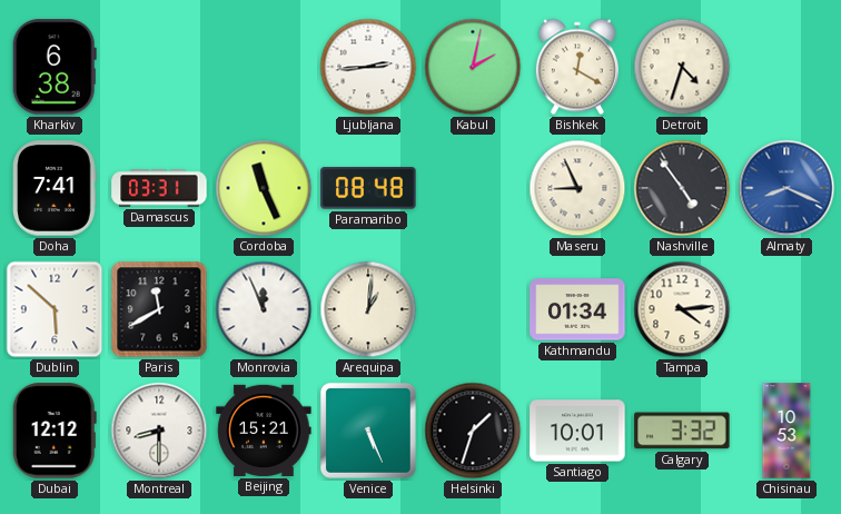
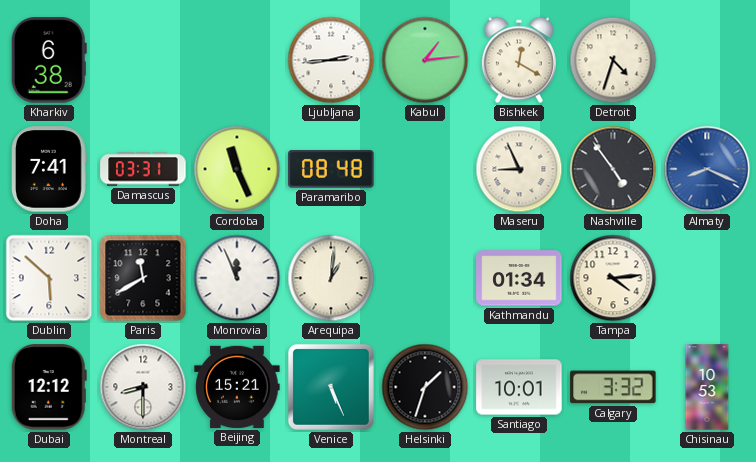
Kabul: 2:02 -> 1:14
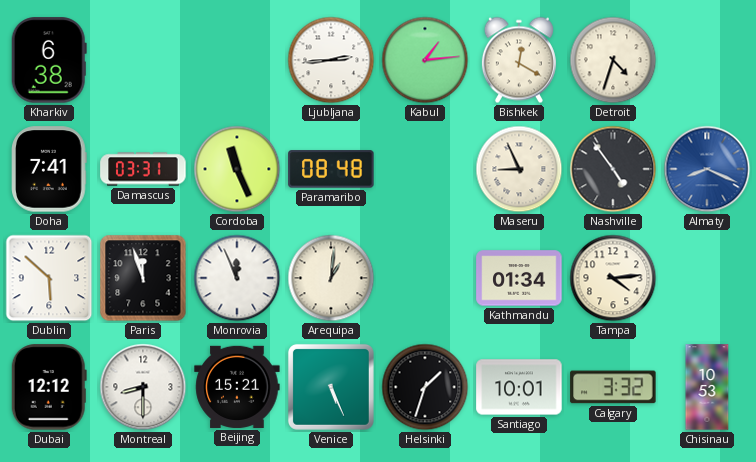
Paris: 11:40 -> 11:57
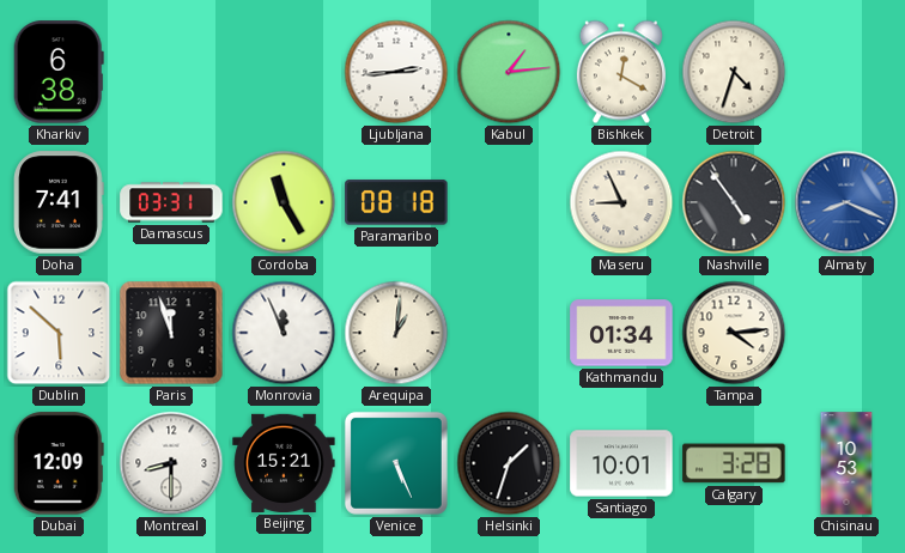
Cordoba: 11:26 -> 11:25
Paramaribo: 08:48 -> 08:18
Dubai: 12:12 -> 12:09
Calgary: 3:32 -> 3:28
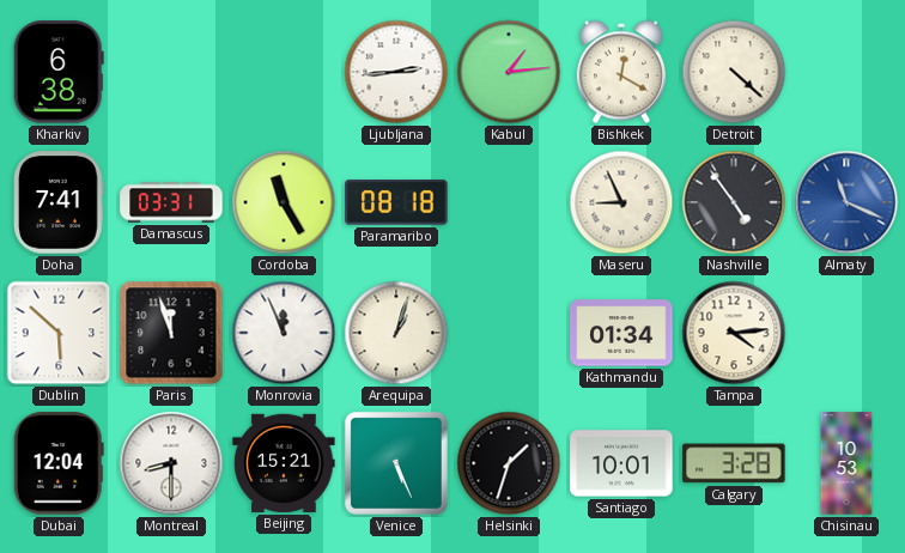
Detroit: 4:33 -> 4:22
Almaty: 8:19 -> 11:19
Arequipa: 1:01 -> 1:03
Dubai: 12:09 -> 12:04
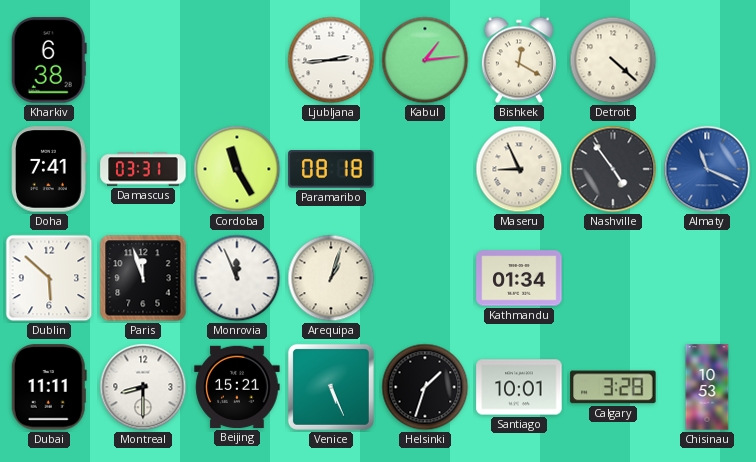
Tampa: 4:14 -> none
Dubai: 12:04 -> 11:11
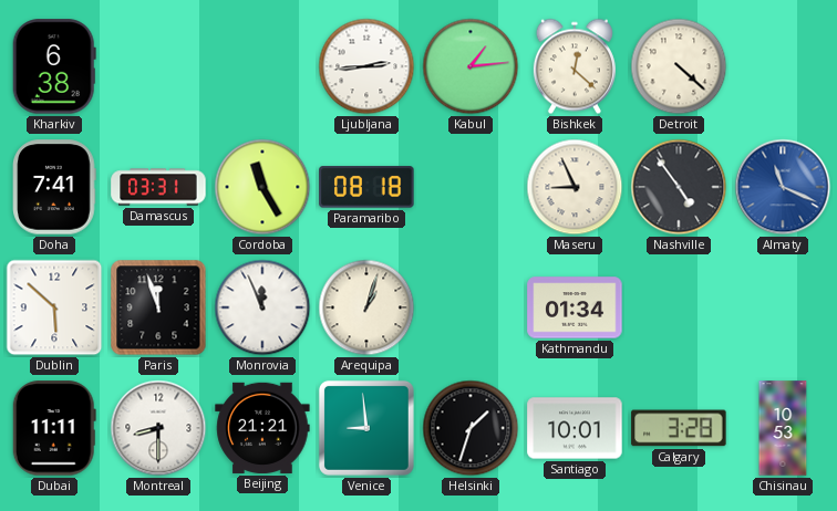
Bishkek: 12:20 -> 12:22
Beijing: 15:21 -> 21:21
Venice: 5:26 -> 8:59
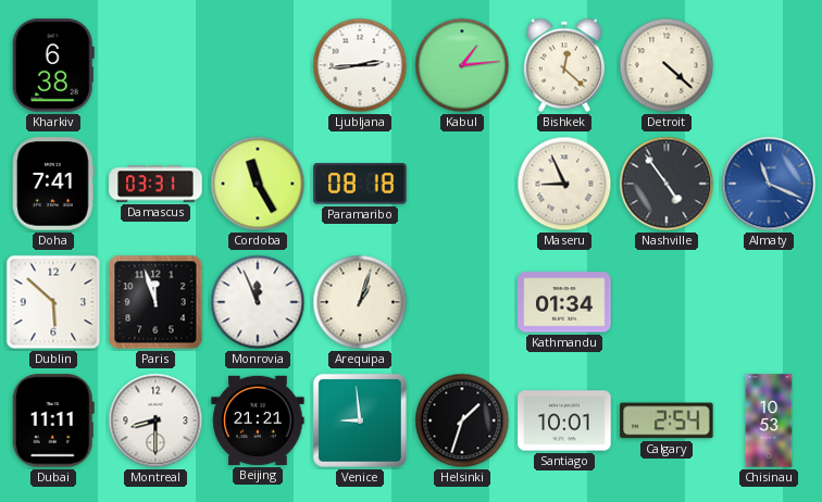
Calgary: 3:28 -> 2:54
